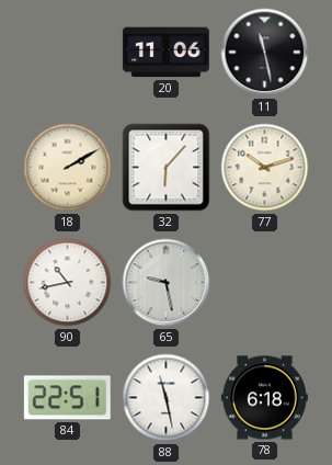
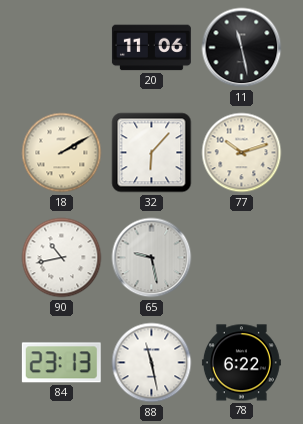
84: 22:51 -> 23:13
78: 6:18 -> 6:22
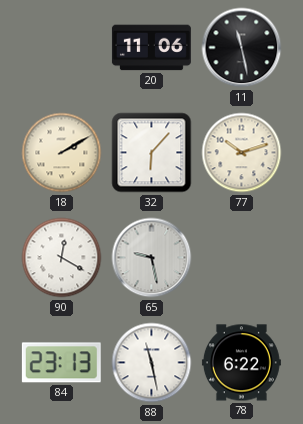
90: 10:43 -> 12:20
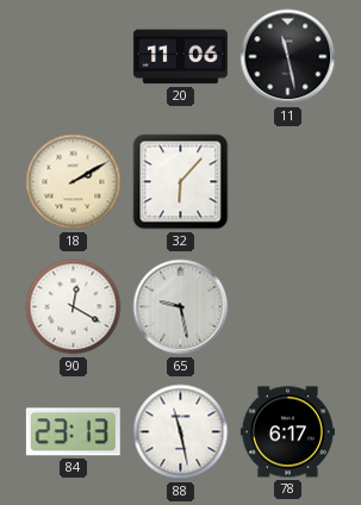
77: 10:12 -> none
78: 6:22 -> 6:17
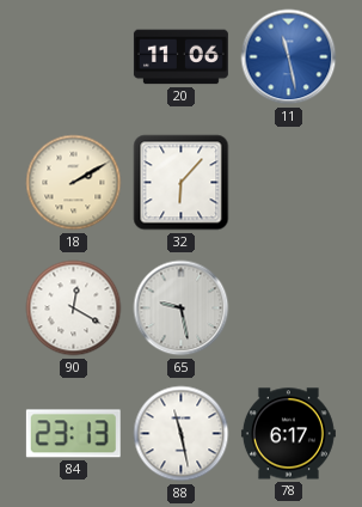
11 dial: black -> blue
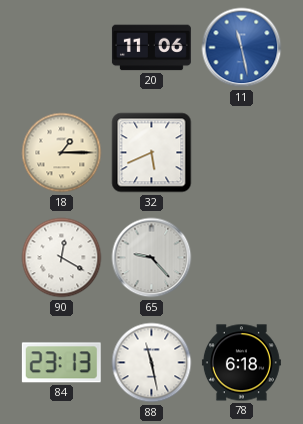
18: 2:10 -> 1:15
32: 6:07 -> 5:41
65: 9:28 -> 9:23
78: 6:17 -> 6:18
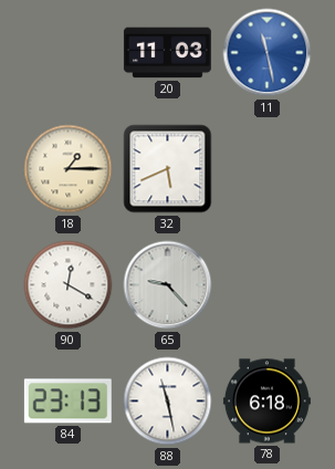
20: 11:06 -> 11:03
